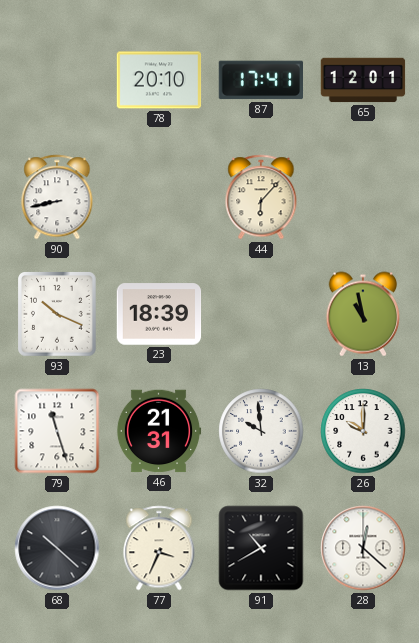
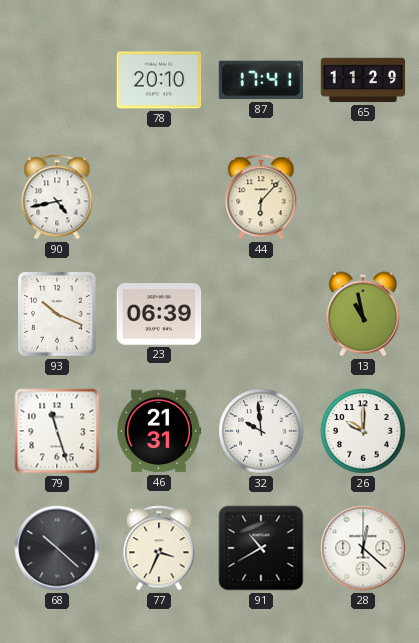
65: 12:01 -> 11:29
90: 8:43 -> 4:43
23: 18:39 -> 06:39
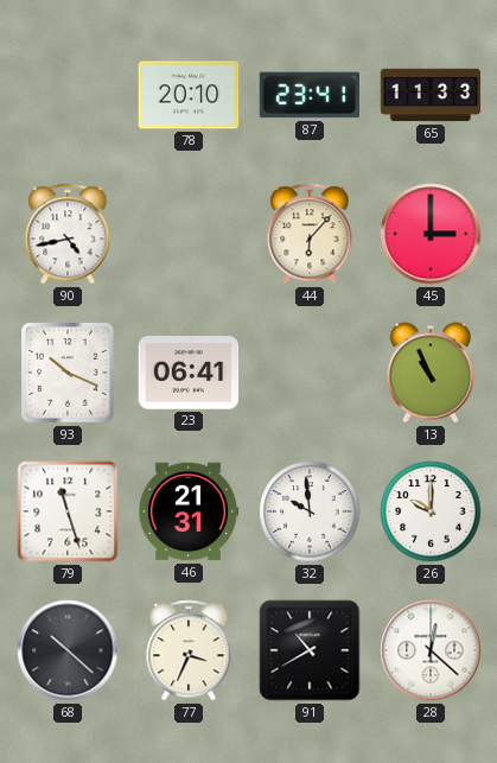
87: 17:41 -> 23:41
65: 11:29 -> 11:33
45: none -> 3:00
23: 06:39 -> 06:41
13: 10:58 -> 10:56
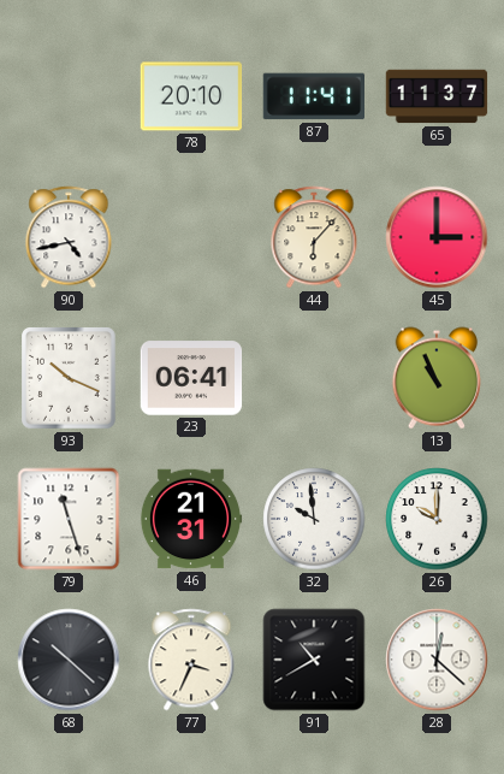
87: 23:41 -> 11:41
65: 11:33 -> 11:37
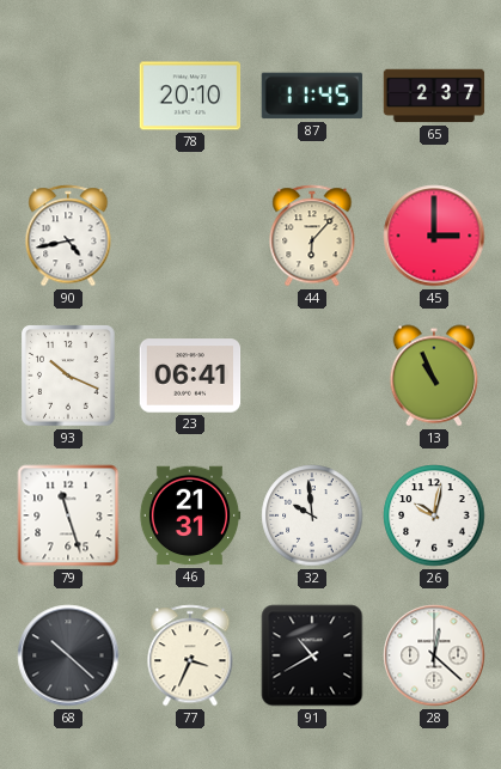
87: 11:41 -> 11:45
65: 11:37 -> 2:37
26: 10:00 -> 10:02
